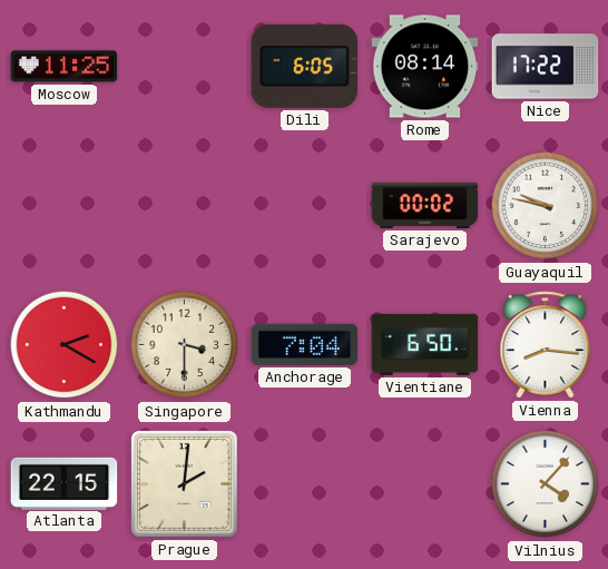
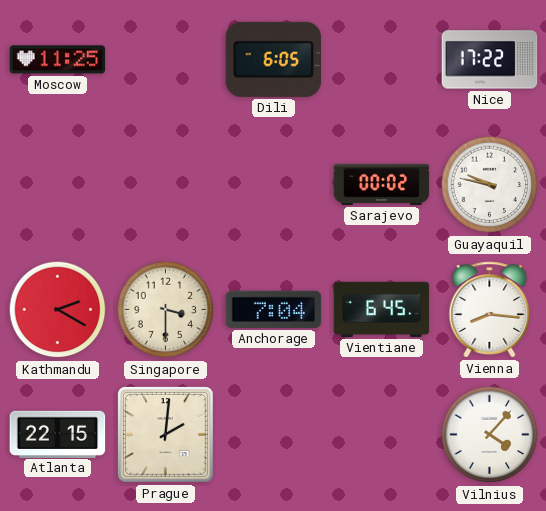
Rome: 08:14 -> none
Vientiane: 6:50 -> 6:45
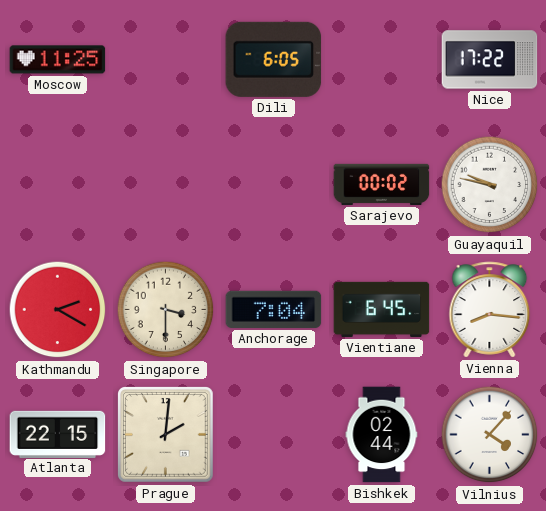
Bishkek: none -> 02:44
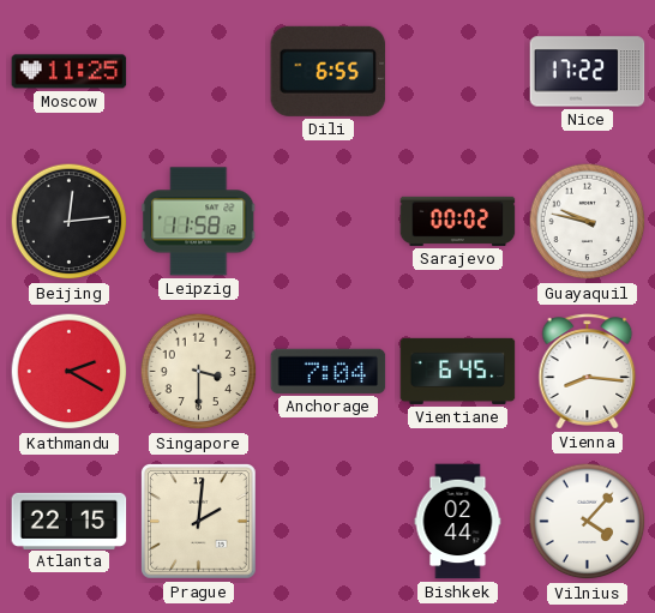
Dili: 6:05 -> 6:55
Beijing: none -> 12:14
Leipzig: none -> 11:58
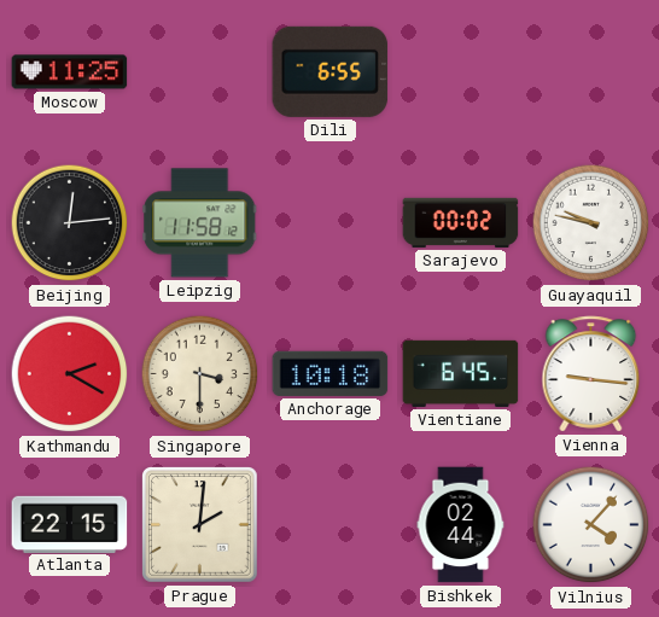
Nice: 17:22 -> none
Anchorage: 7:04 -> 10:18
Vienna: 8:16 -> 9:16
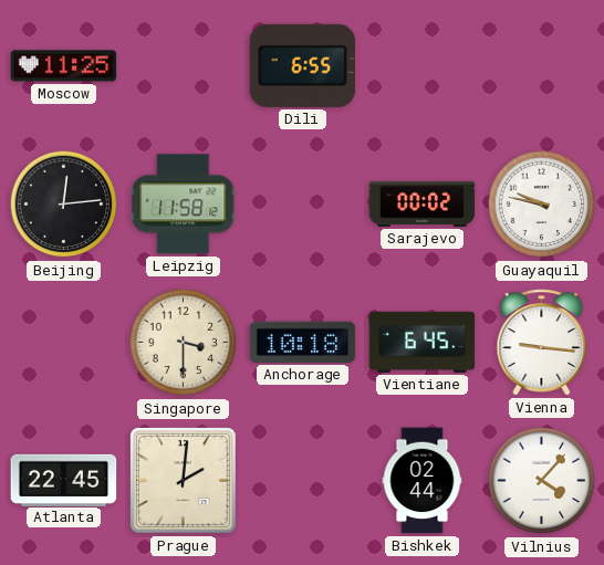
Kathmandu: 2:20 -> none
Atlanta: 22:15 -> 22:45
